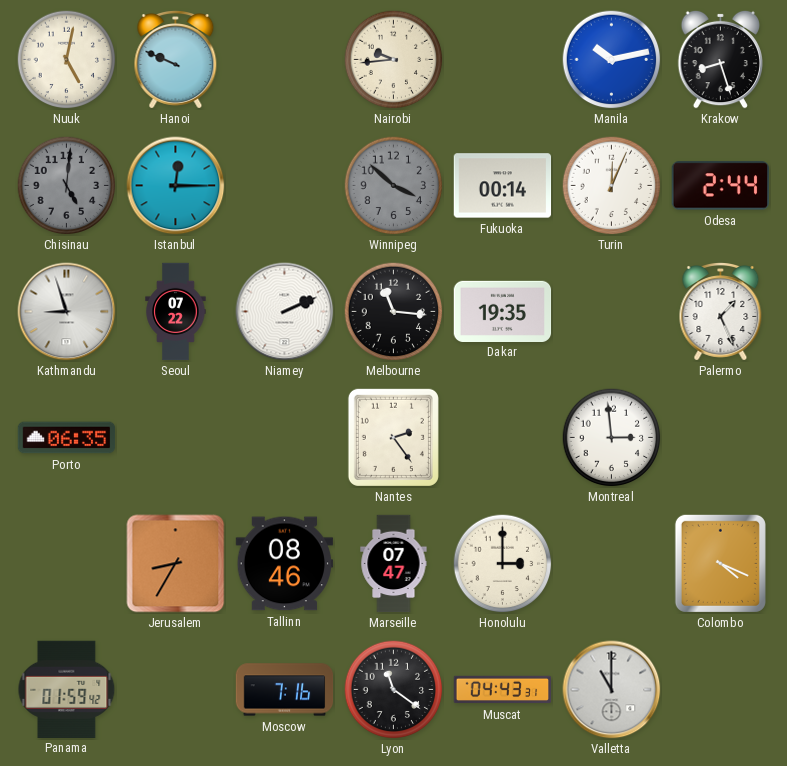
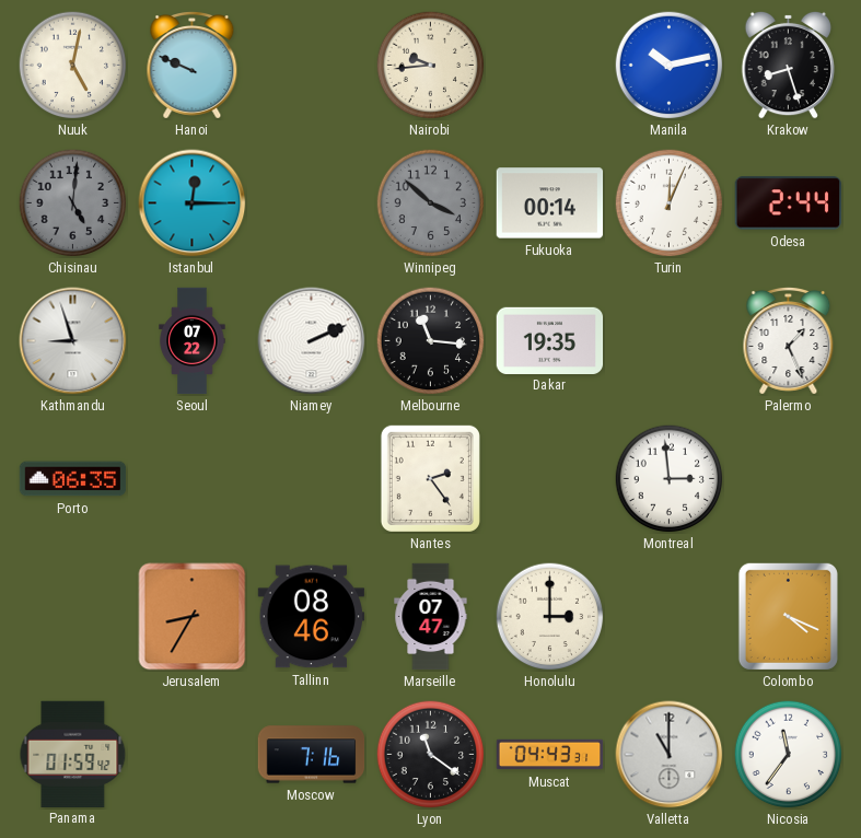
Nicosia: none -> 11:36
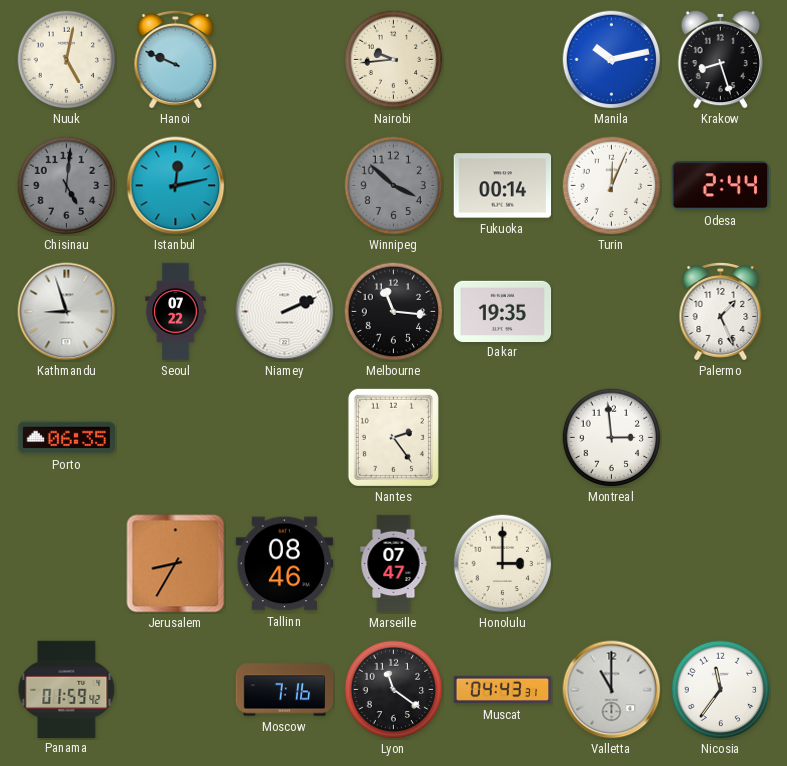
Istanbul: 12:15 -> 12:13
Colombo: 4:19 -> none
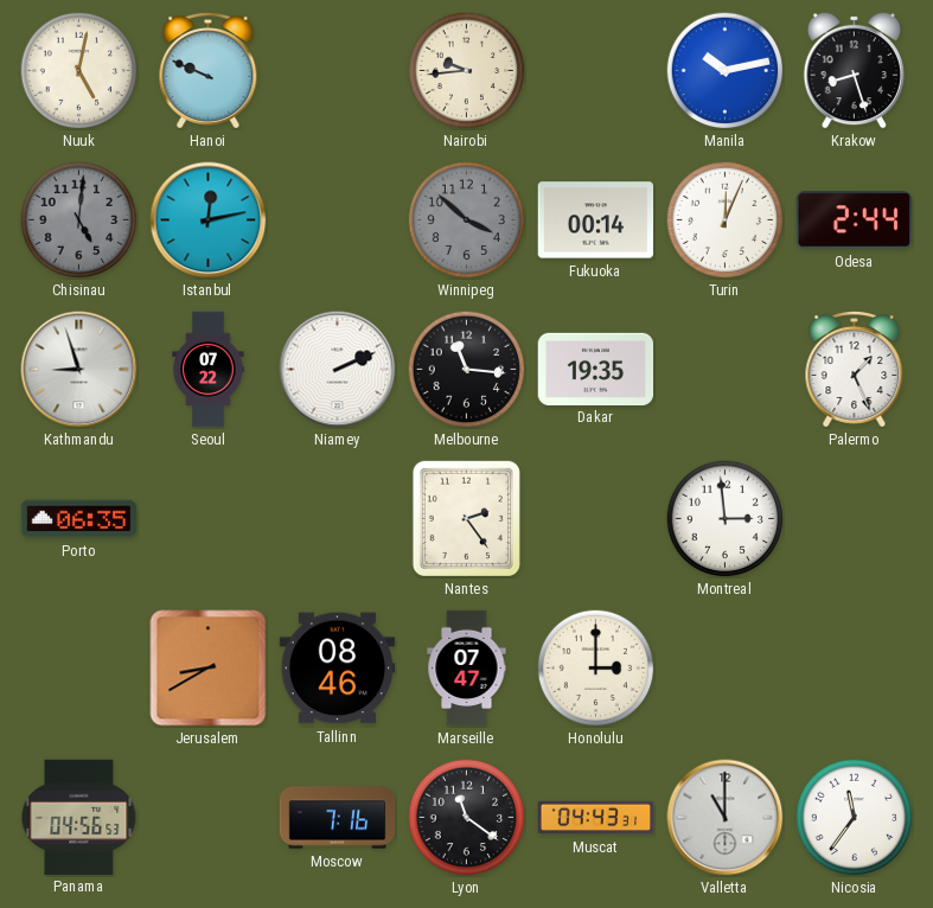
Jerusalem: 8:35 -> 8:40
Panama: 01:59 -> 04:56
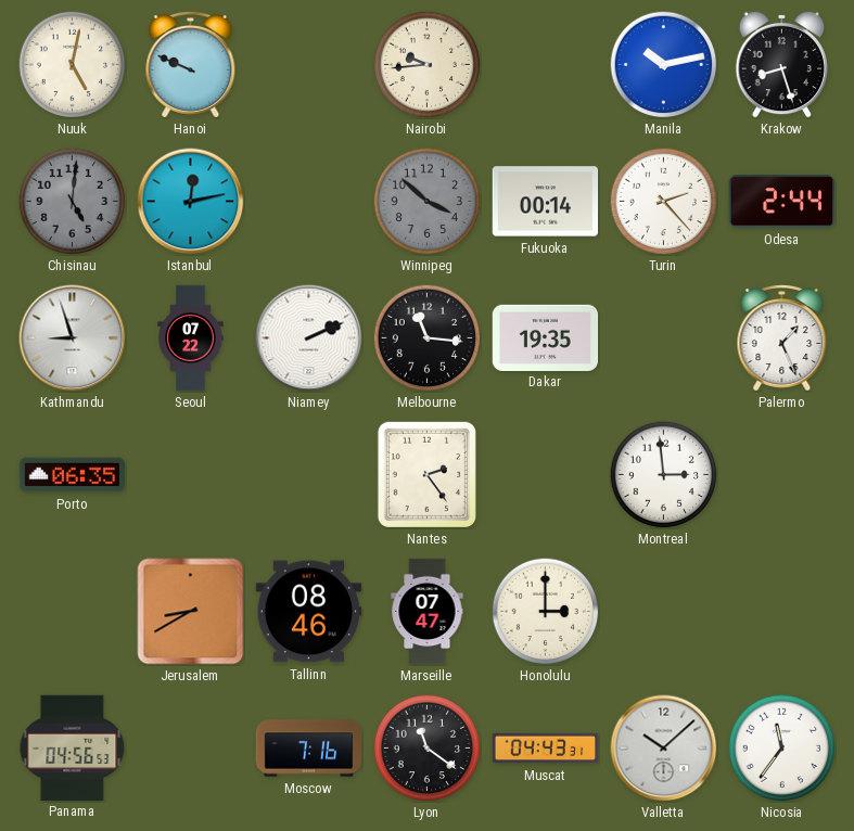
Turin: 12:04 -> 2:23
Valletta: 11:00 -> 10:08
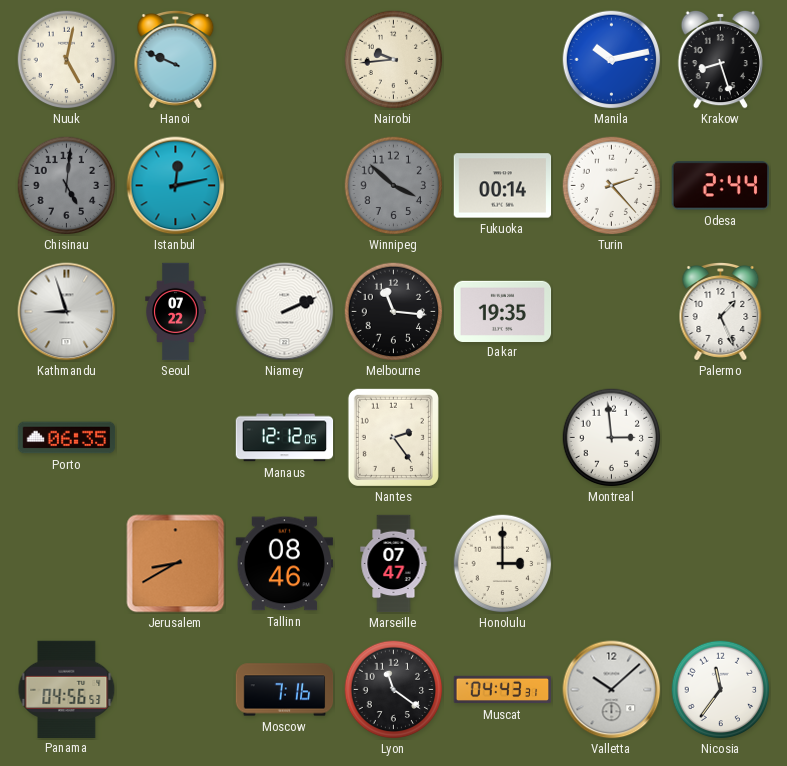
Manaus: none -> 12:12
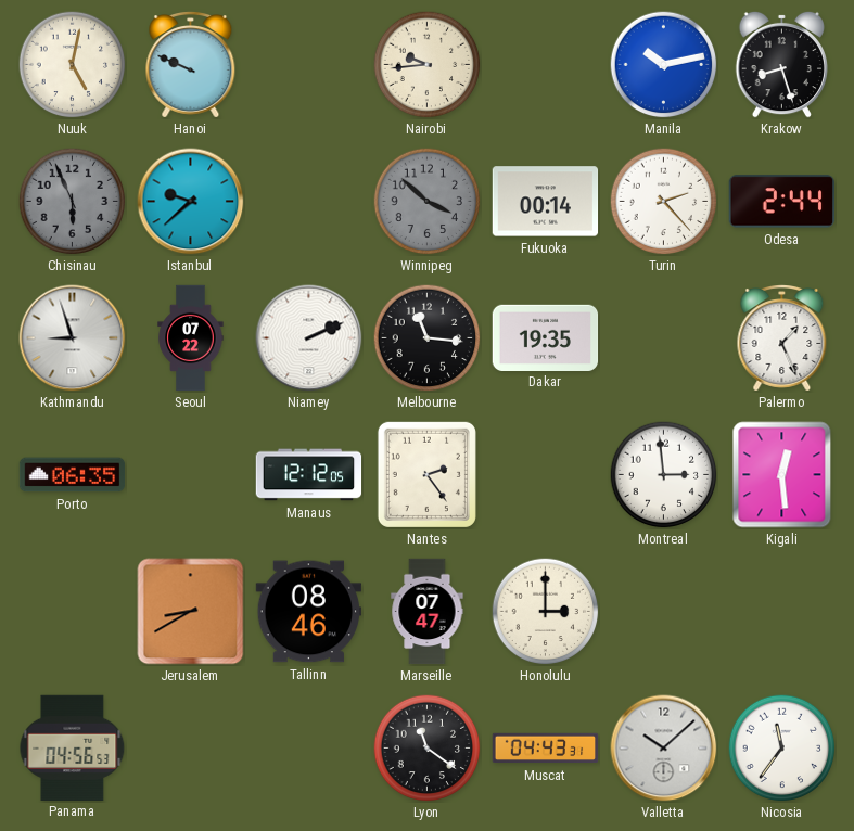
Chisinau: 5:01 -> 5:56
Istanbul: 12:13 -> 9:38
Kigali: none -> 12:29
Moscow: 7:16 -> none
